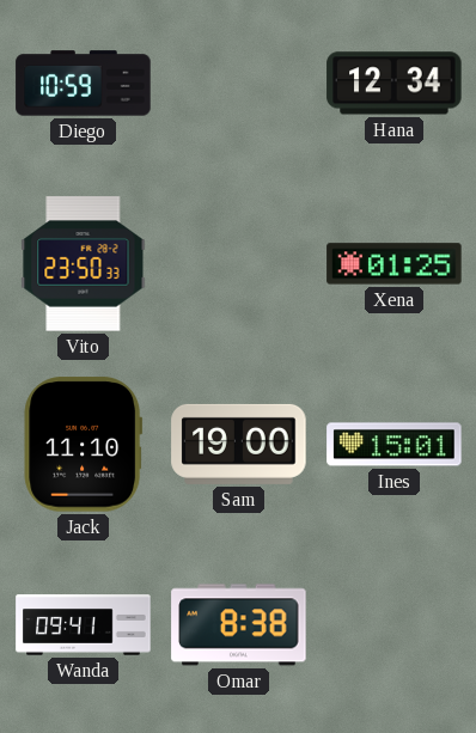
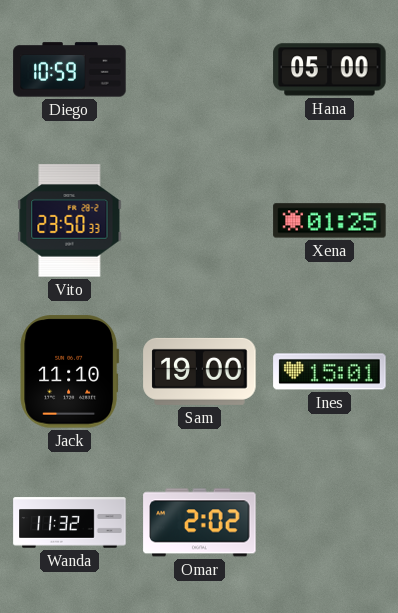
Hana: 12:34 -> 05:00
Wanda: 09:41 -> 11:32
Omar: 8:38 -> 2:02
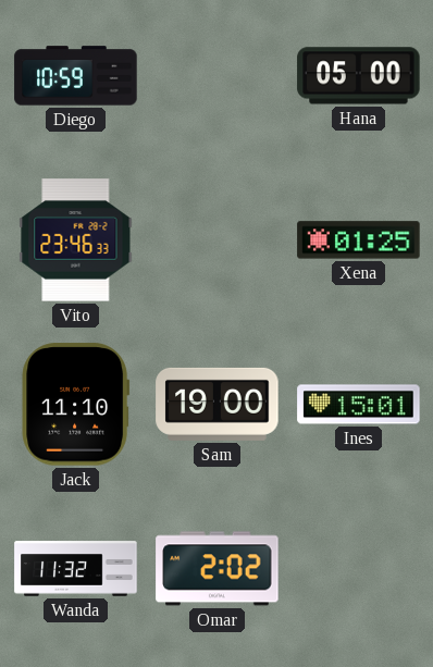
Vito: 23:50 -> 23:46
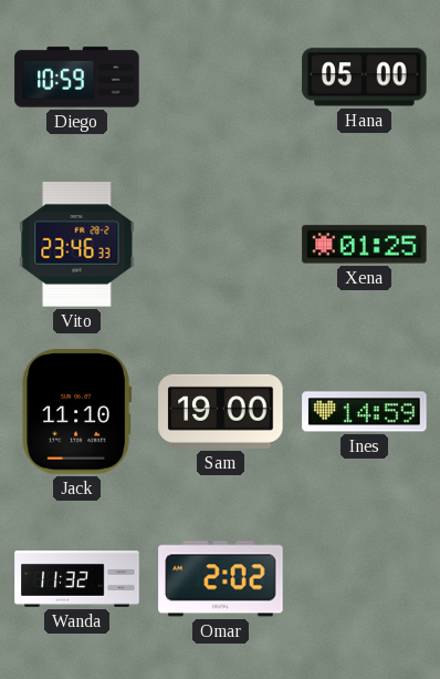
Ines: 15:01 -> 14:59
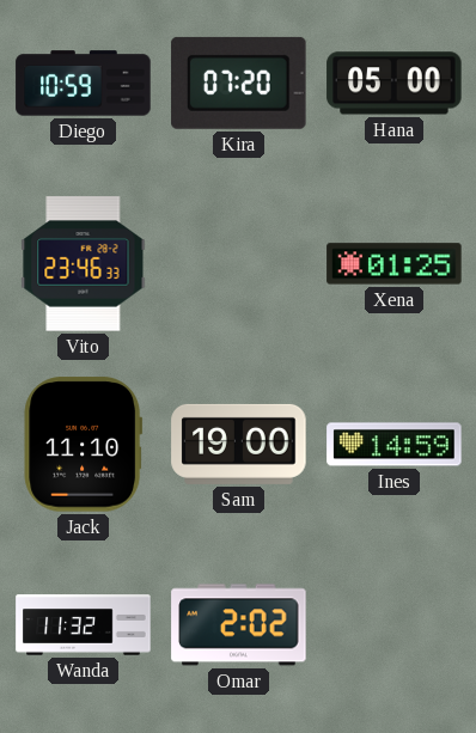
Kira: none -> 07:20
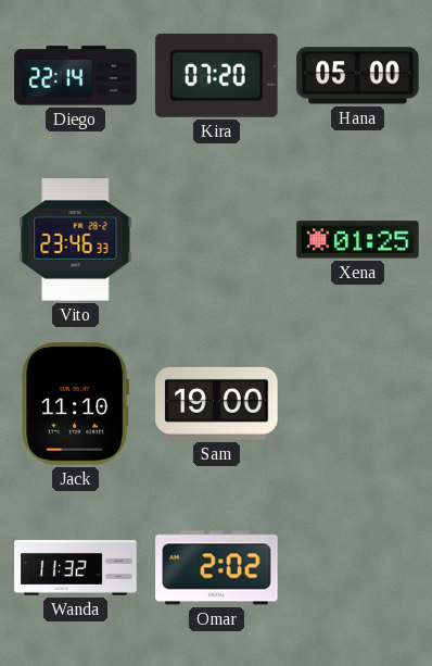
Diego: 10:59 -> 22:14
Ines: 14:59 -> none
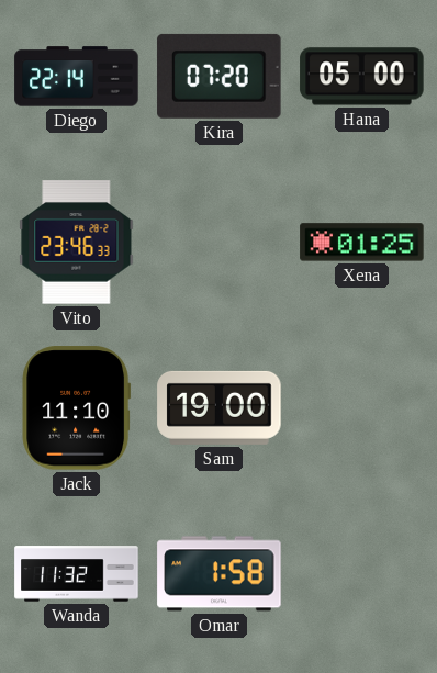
Omar: 2:02 -> 1:58
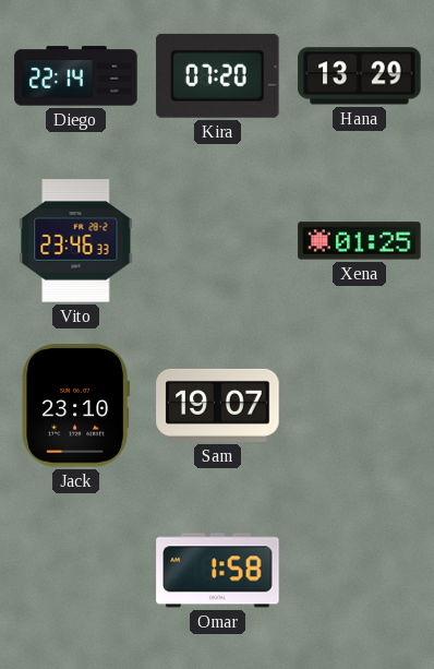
Hana: 05:00 -> 13:29
Jack: 11:10 -> 23:10
Sam: 19:00 -> 19:07
Wanda: 11:32 -> none
